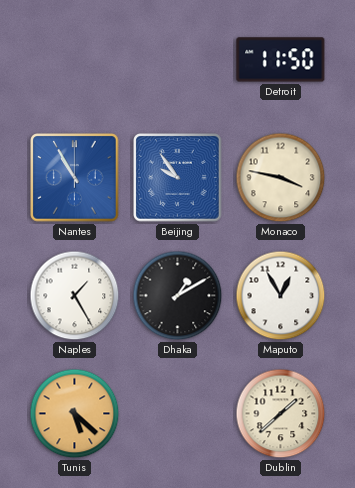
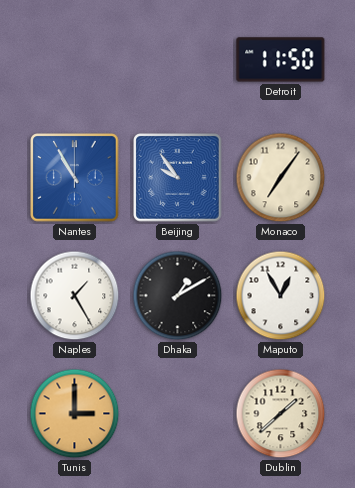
Monaco: 3:47 -> 7:06
Tunis: 5:22 -> 3:00
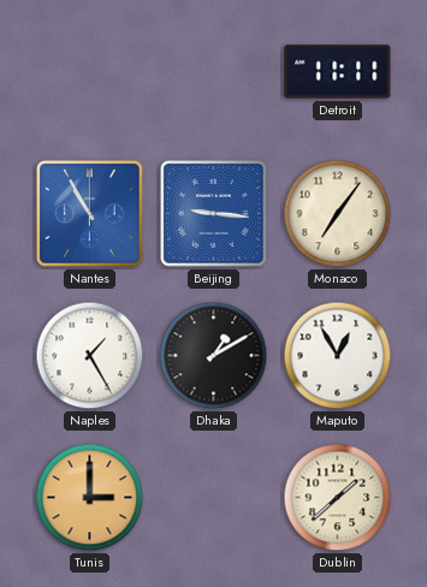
Detroit: 11:50 -> 11:11
Beijing: 9:54 -> 9:16
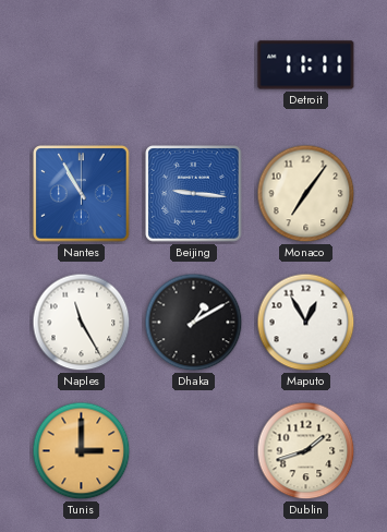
Naples: 1:25 -> 11:25
Dublin: 1:38 -> 1:42
